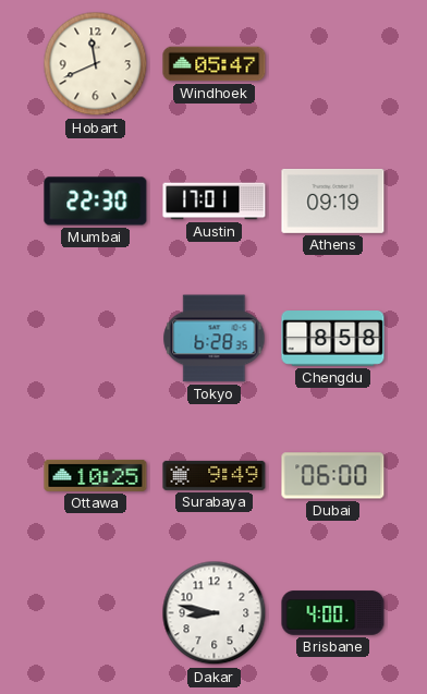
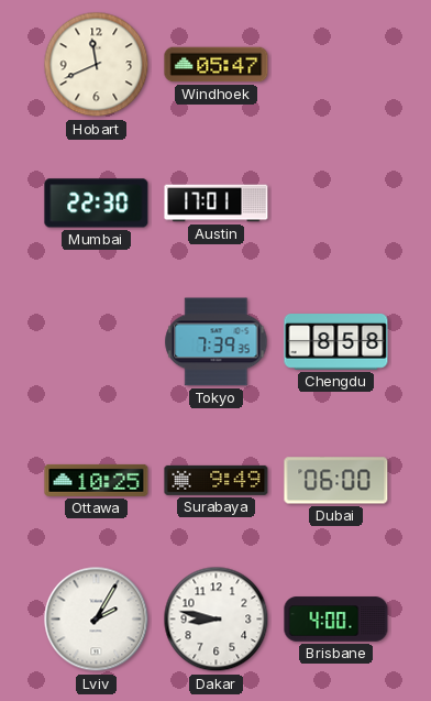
Athens: 09:19 -> none
Tokyo: 6:28 -> 7:39
Lviv: none -> 2:05
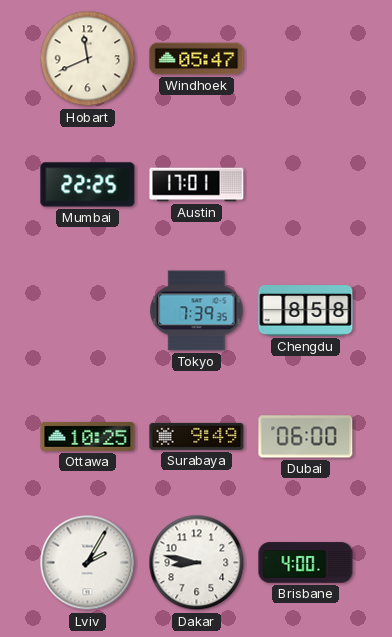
Mumbai: 22:30 -> 22:25
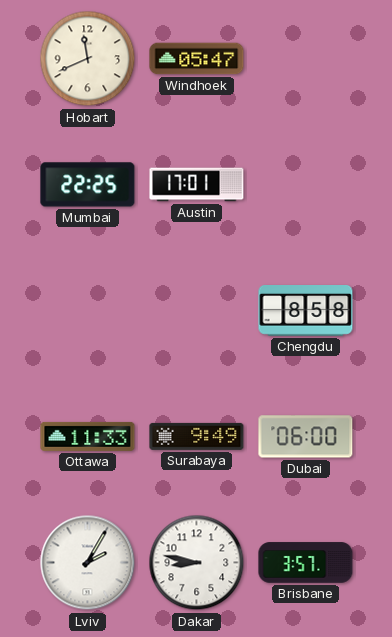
Tokyo: 7:39 -> none
Ottawa: 10:25 -> 11:33
Brisbane: 4:00 -> 3:57
